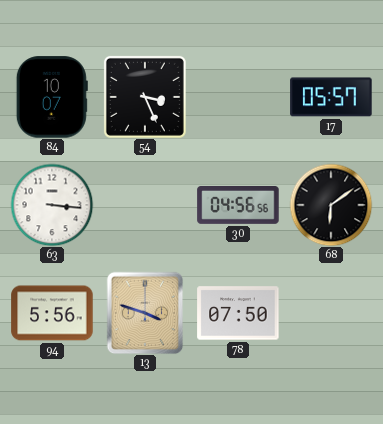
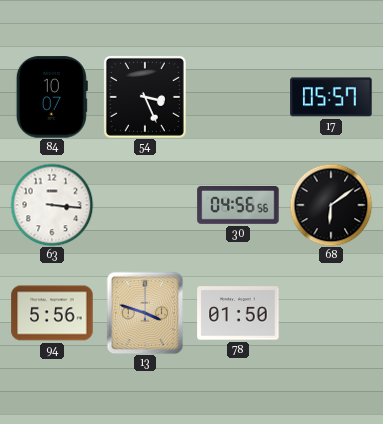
78: 07:50 -> 01:50
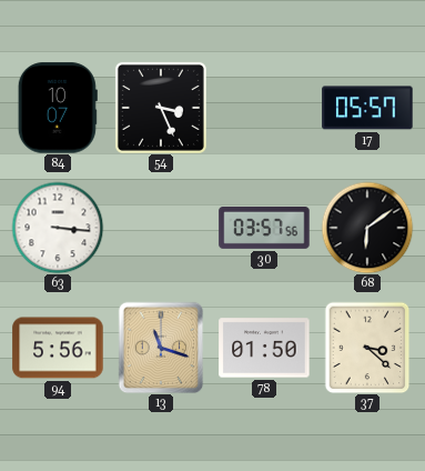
30: 04:56 -> 03:57
13: 3:48 -> 11:18
37: none -> 3:22
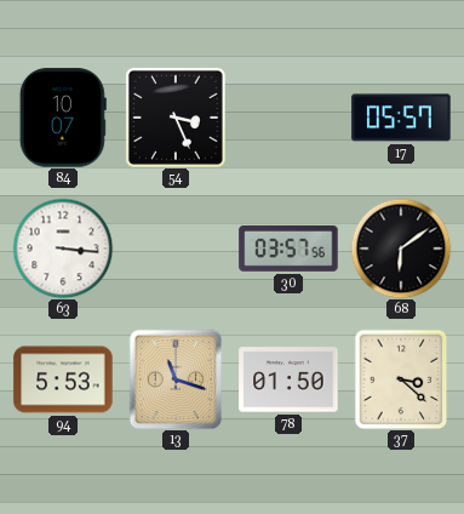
94: 5:56 -> 5:53
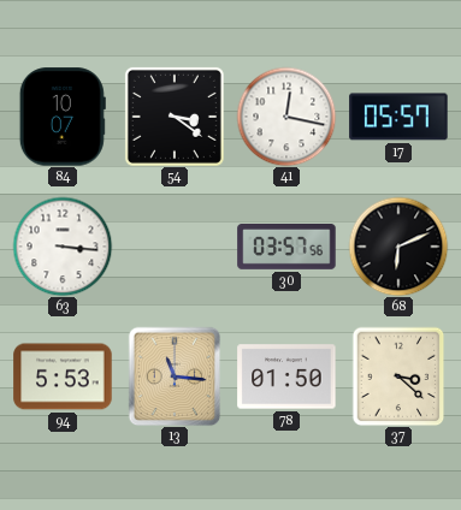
54: 3:26 -> 3:21
41: none -> 12:17
68: 6:09 -> 6:11
13: 11:18 -> 11:16
